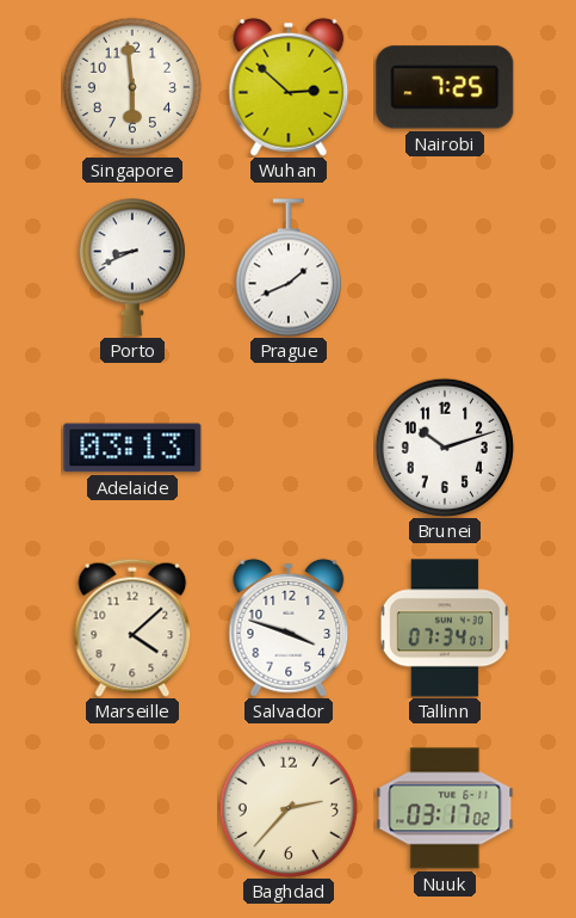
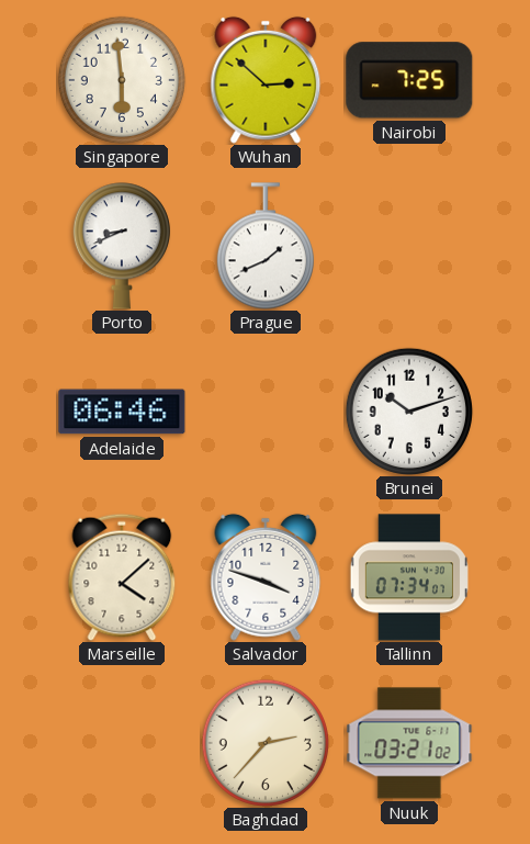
Adelaide: 03:13 -> 06:46
Nuuk: 03:17 -> 03:21
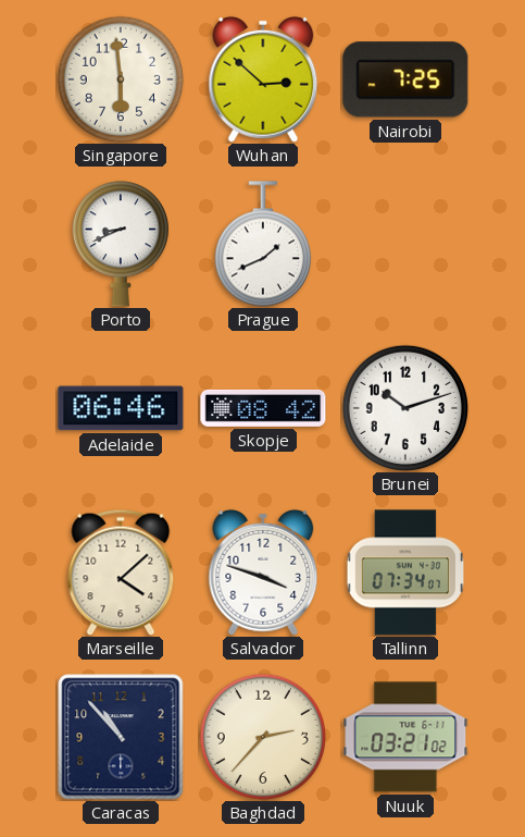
Skopje: none -> 08:42
Caracas: none -> 10:53
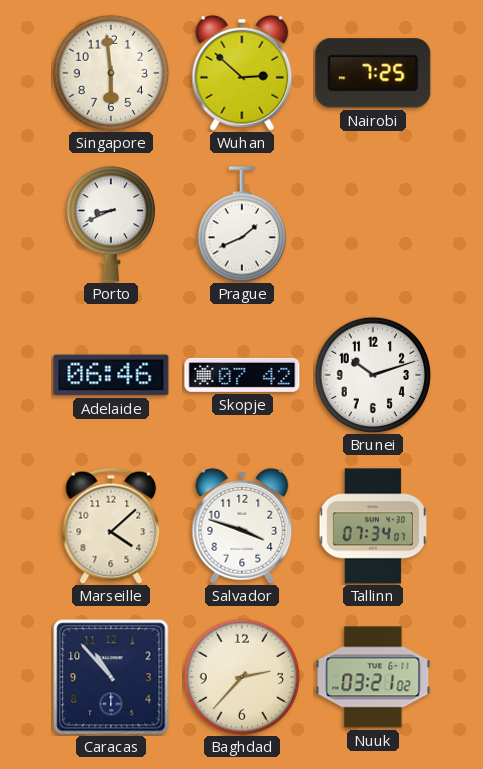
Skopje: 08:42 -> 07:42
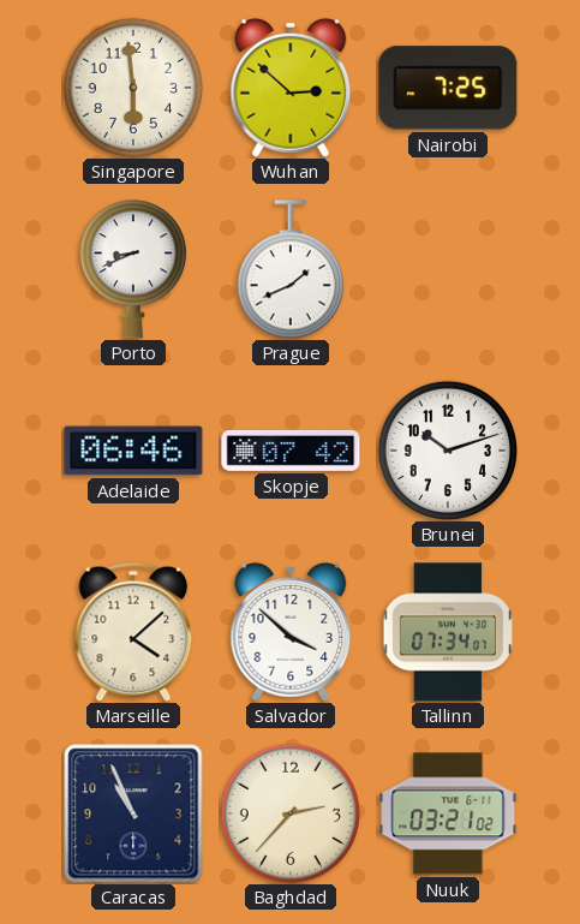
Salvador: 3:48 -> 3:52
Caracas: 10:53 -> 10:56
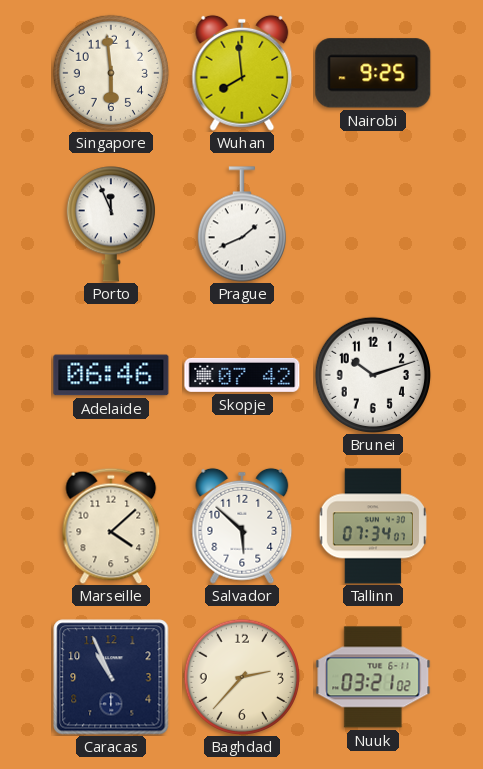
Wuhan: 2:52 -> 7:59
Nairobi: 7:25 -> 9:25
Porto: 8:41 -> 11:56
Salvador: 3:52 -> 5:52
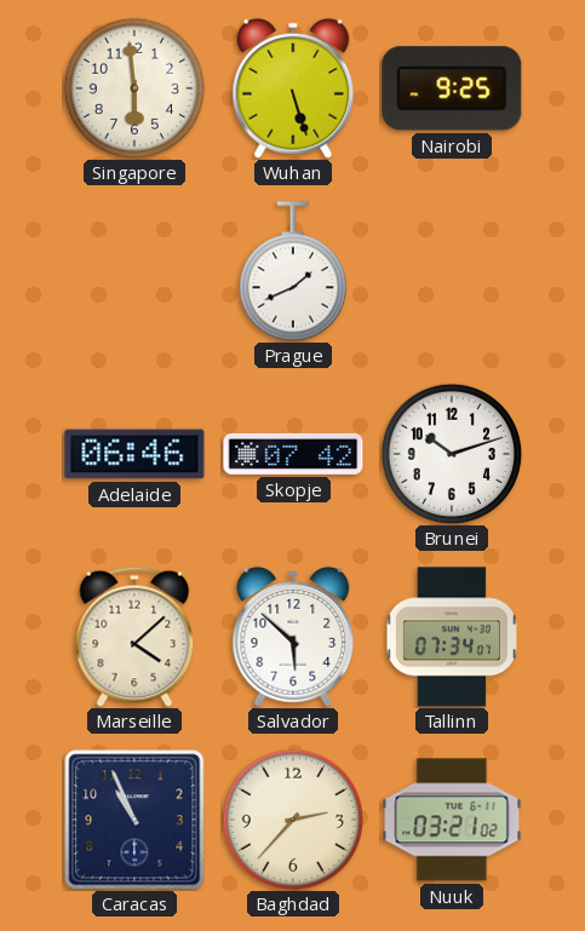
Wuhan: 7:59 -> 5:27
Porto: 11:56 -> none
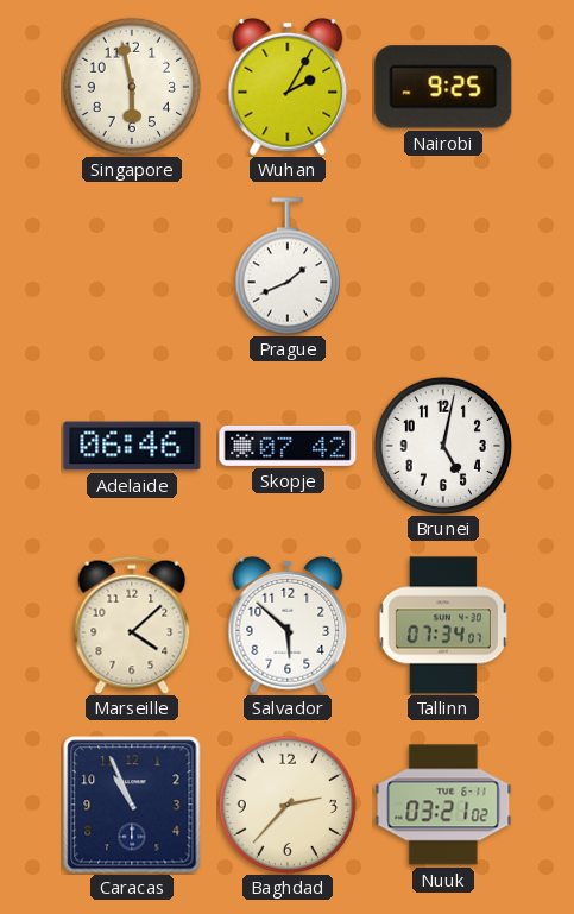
Singapore: 5:59 -> 5:58
Wuhan: 5:27 -> 2:05
Brunei: 10:12 -> 5:02
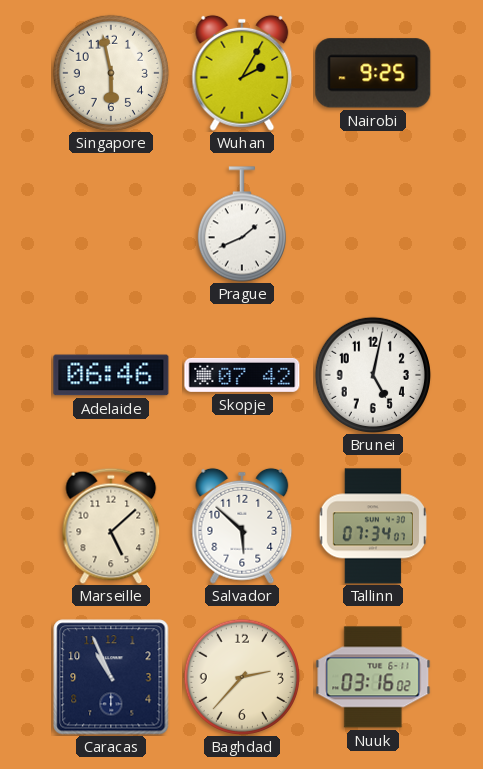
Marseille: 4:08 -> 5:08
Nuuk: 03:21 -> 03:16
